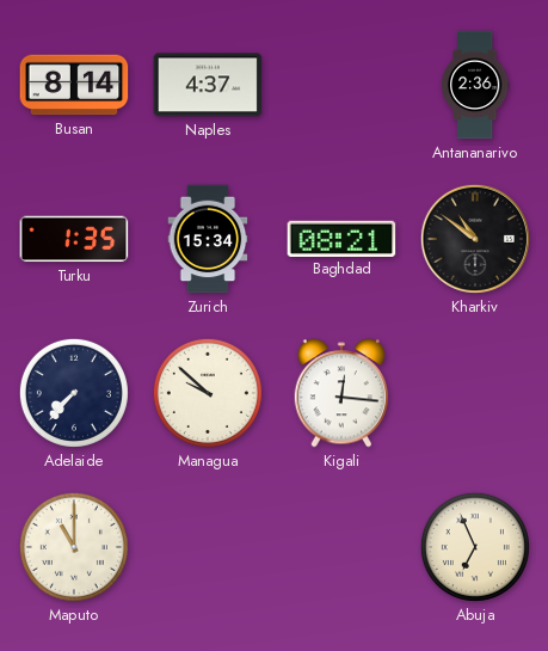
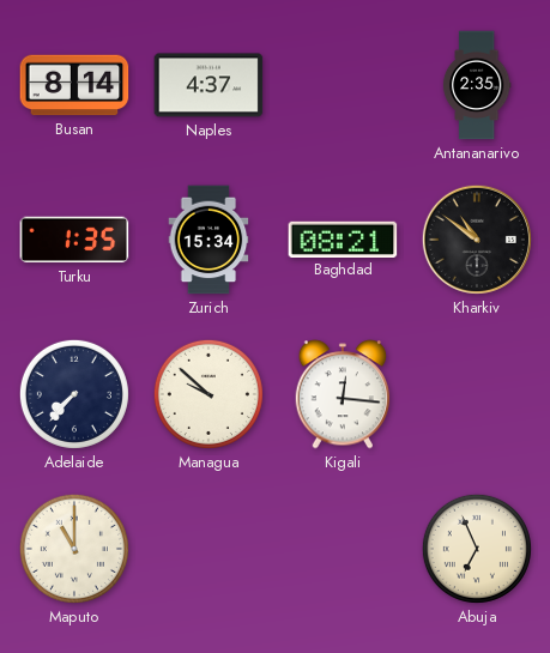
Antananarivo: 2:36 -> 2:35
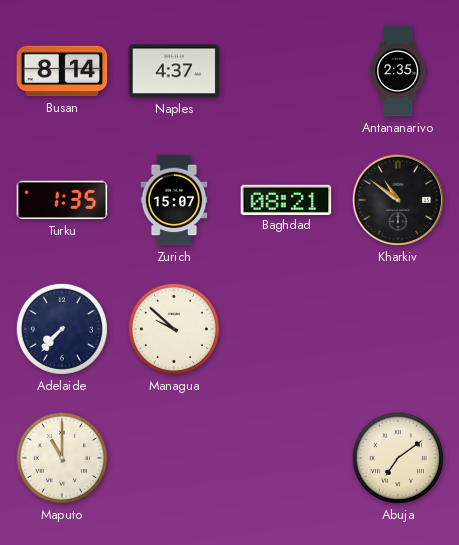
Zurich: 15:34 -> 15:07
Kigali: 12:16 -> none
Abuja: 6:56 -> 7:09
